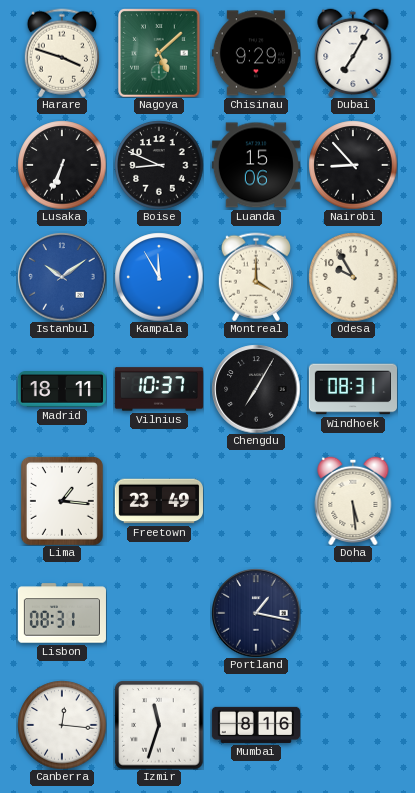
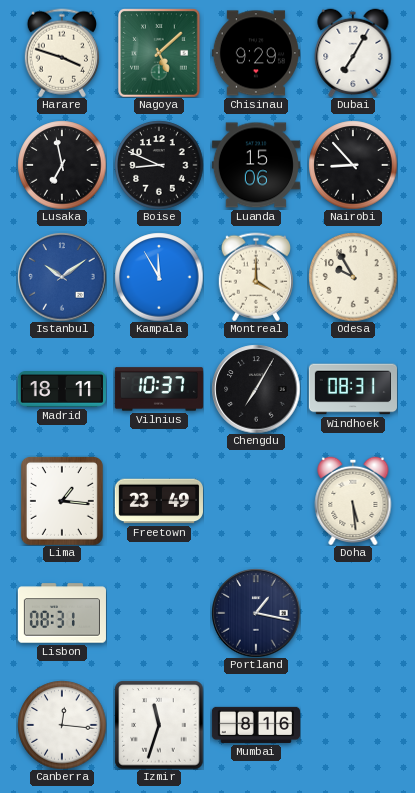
Lusaka: 6:34 -> 6:58
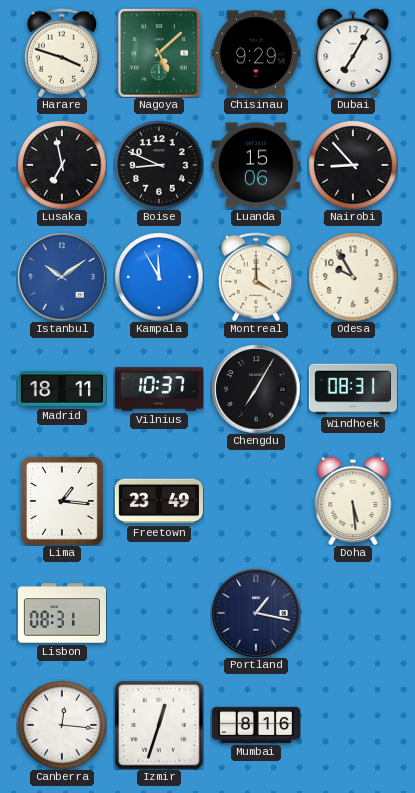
Izmir: 11:33 -> 12:33
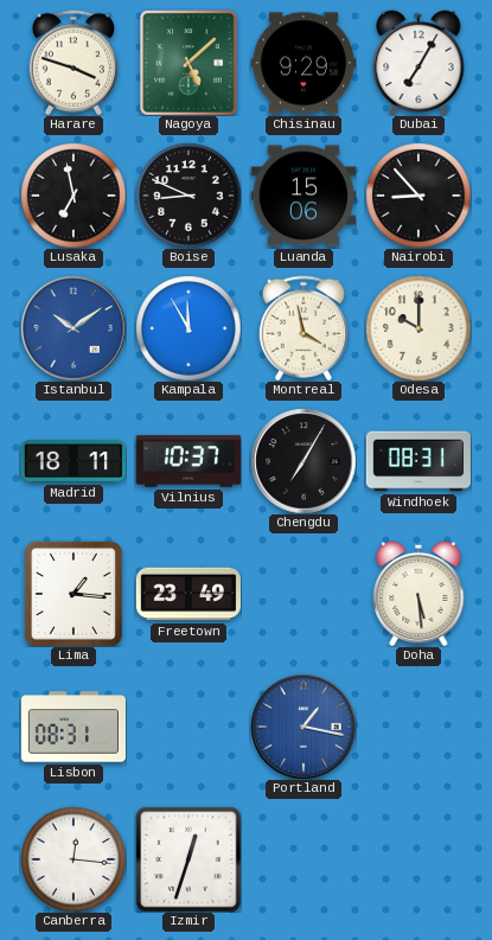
Montreal: 4:00 -> 3:58
Odesa: 9:55 -> 10:00
Portland dial: navy -> blue
Mumbai: 8:16 -> none
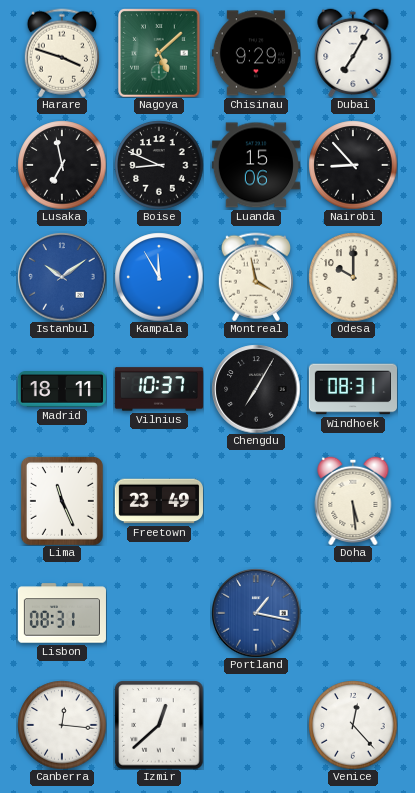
Lima: 1:16 -> 11:26
Izmir: 12:33 -> 12:38
Venice: none -> 12:23
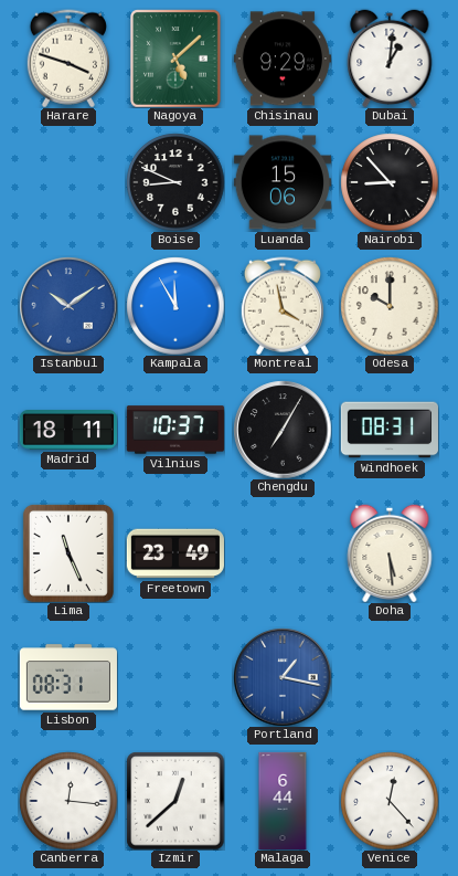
Dubai: 7:05 -> 1:01
Lusaka: 6:58 -> none
Malaga: none -> 6:44
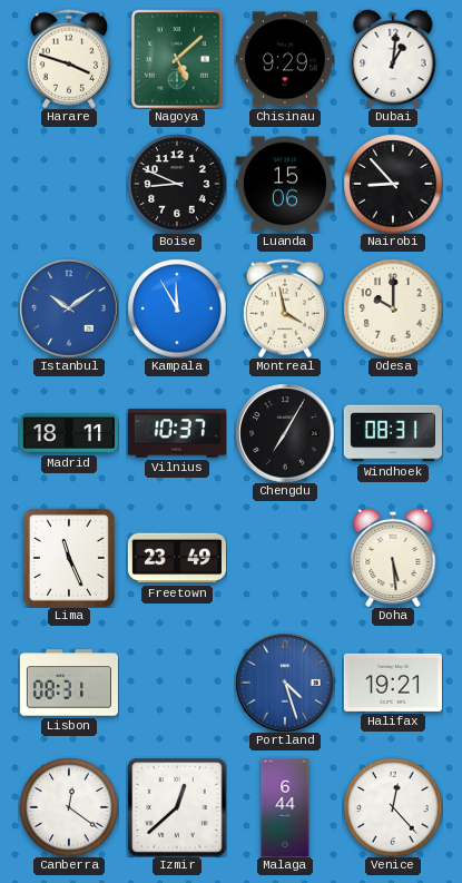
Portland: 1:17 -> 4:27
Halifax: none -> 19:21
Canberra: 12:16 -> 12:21
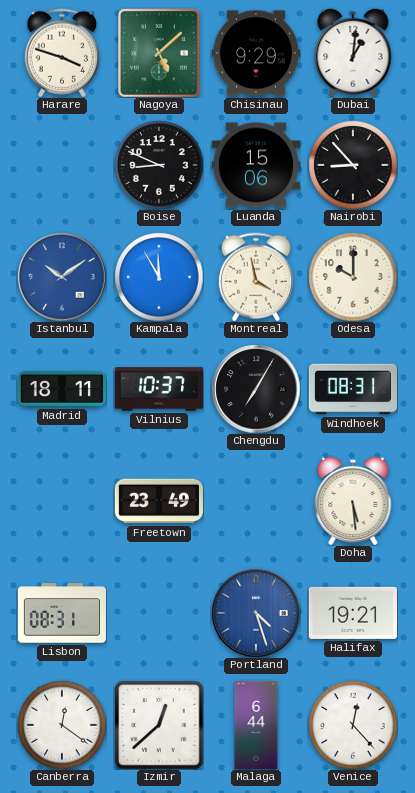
Lima: 11:26 -> none
